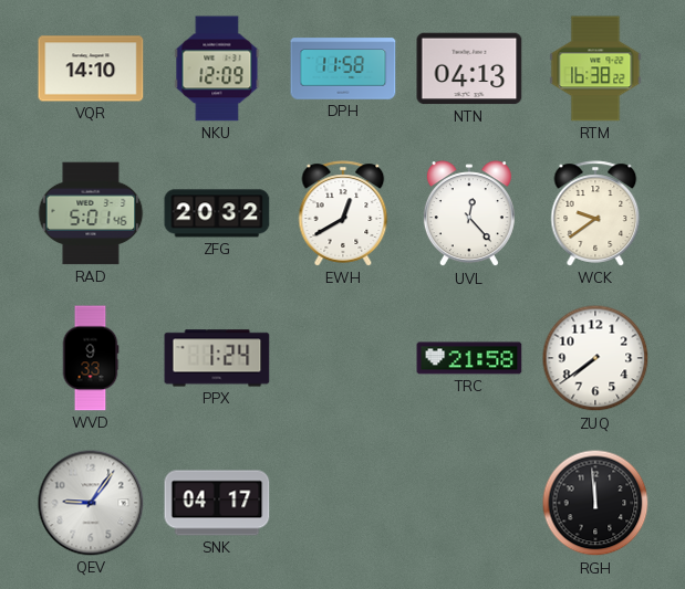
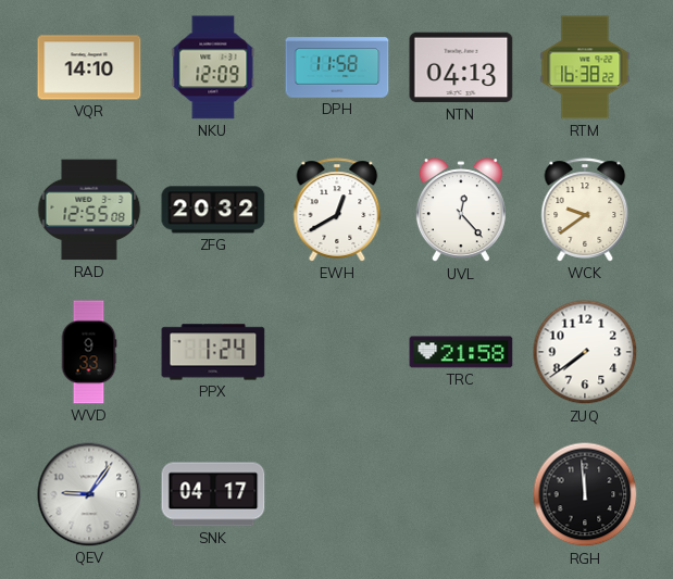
RAD: 5:01 -> 12:55
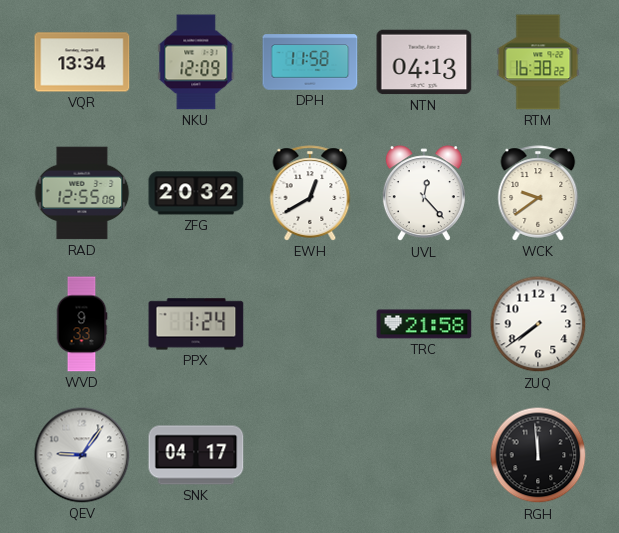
VQR: 14:10 -> 13:34
